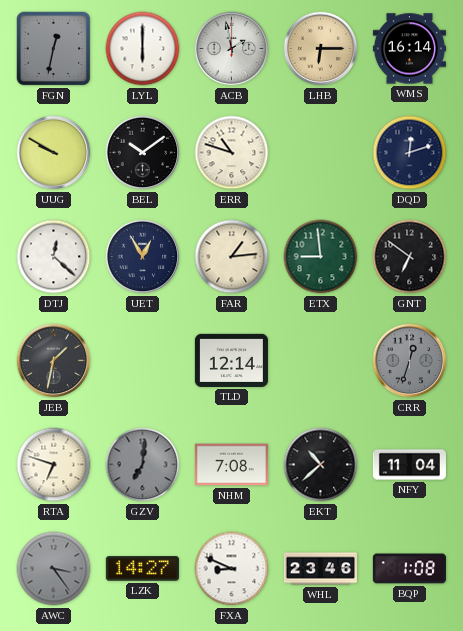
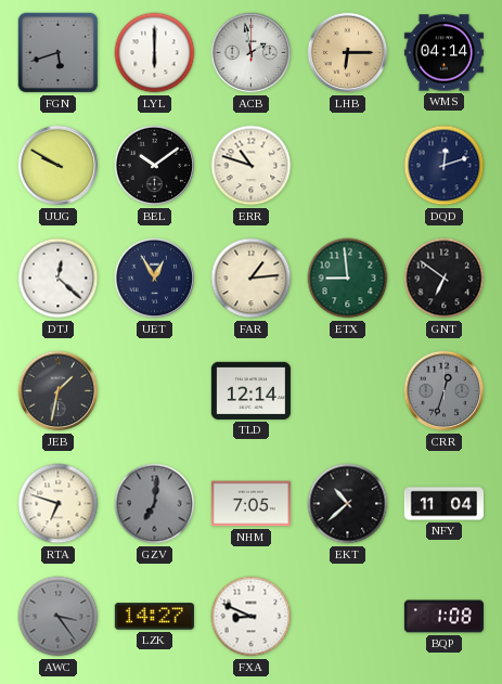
FGN: 12:32 -> 5:42
WMS: 16:14 -> 04:14
NHM: 7:08 -> 7:05
WHL: 23:46 -> none
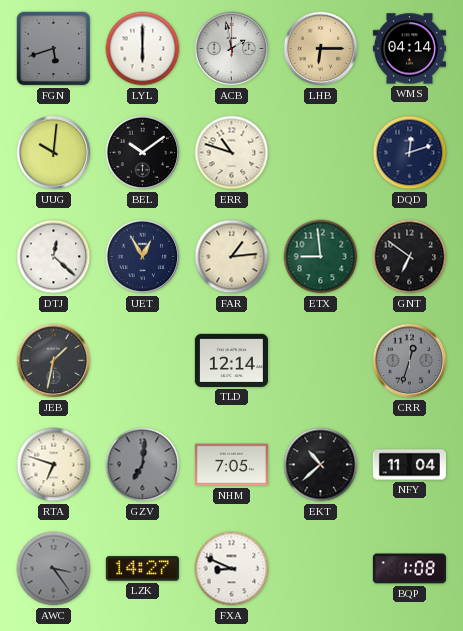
UUG: 9:50 -> 10:01
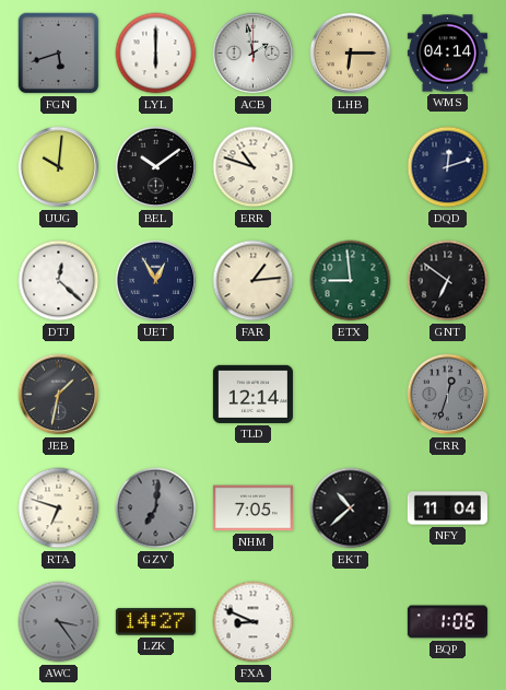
BQP: 1:08 -> 1:06
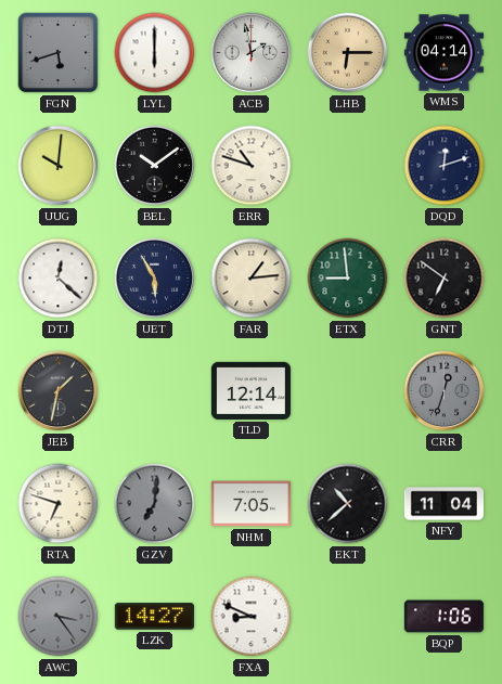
UET: 12:55 -> 5:55
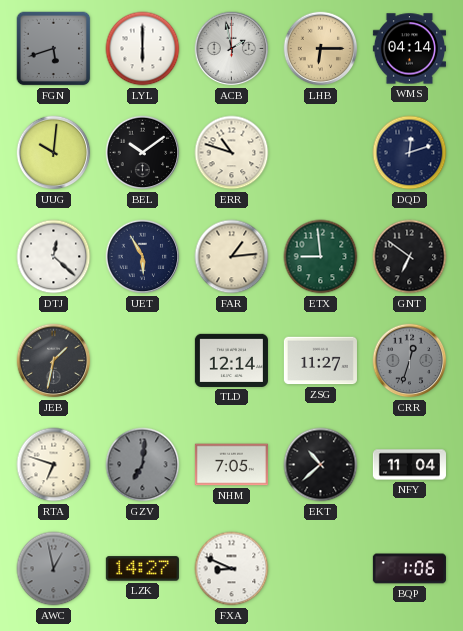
ZSG: none -> 11:27
AWC: 3:24 -> 12:58
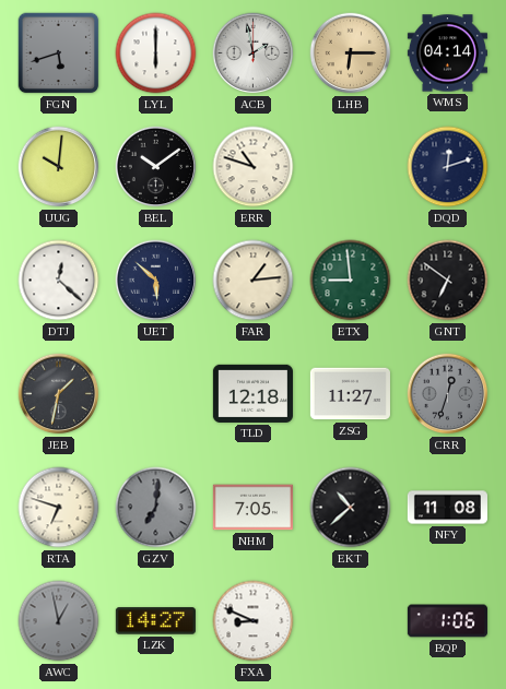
UET: 5:55 -> 5:52
TLD: 12:14 -> 12:18
NFY: 11:04 -> 11:08
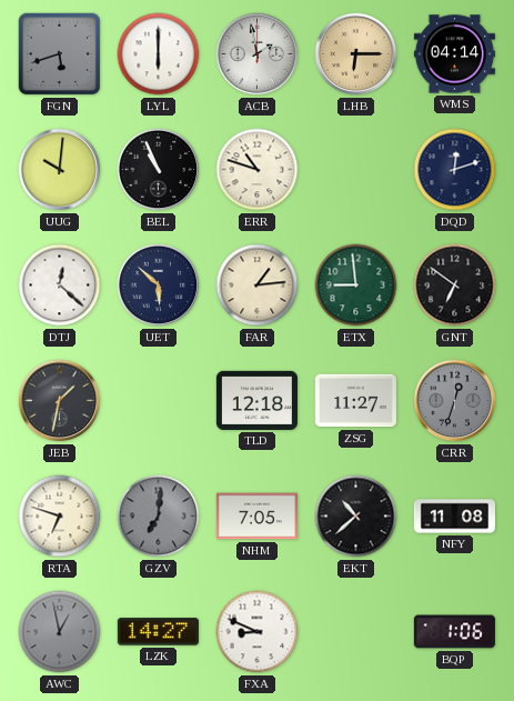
BEL: 10:09 -> 10:56
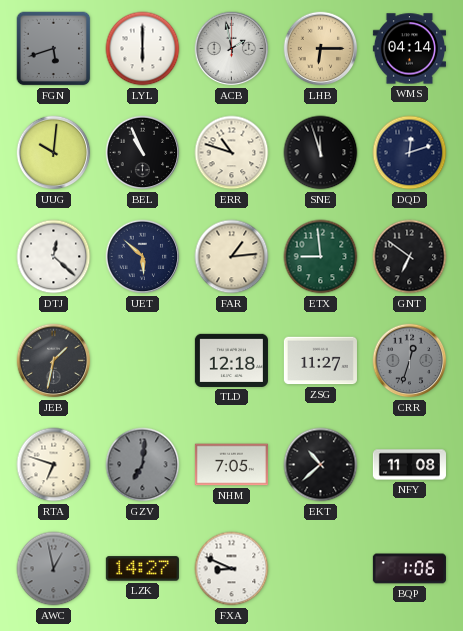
SNE: none -> 11:57
